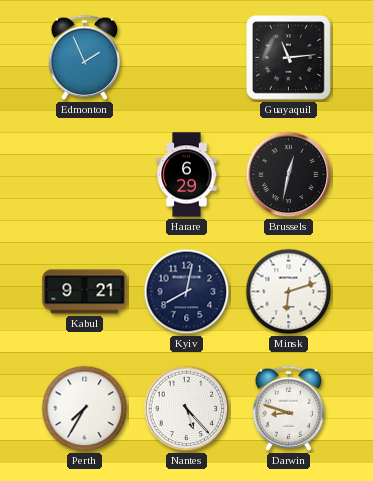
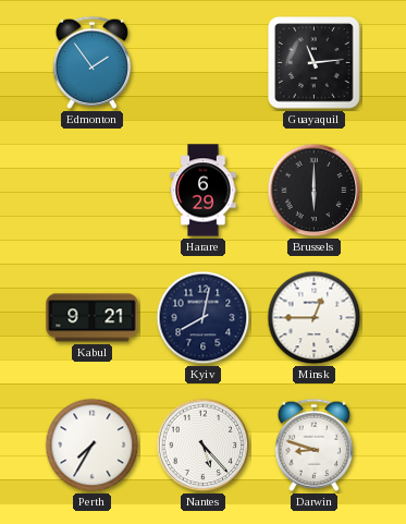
Edmonton: 1:56 -> 1:54
Brussels: 12:32 -> 6:00
Minsk: 6:12 -> 12:45
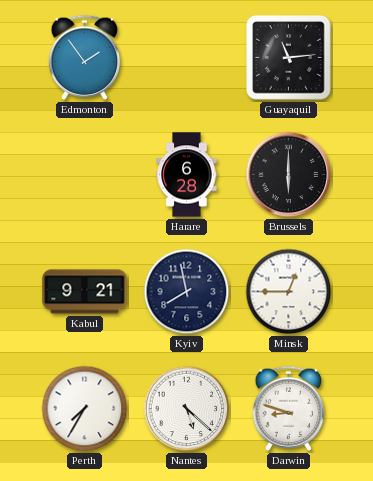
Harare: 6:29 -> 6:28
Kyiv: 8:02 -> 7:58
Nantes: 5:23 -> 5:22
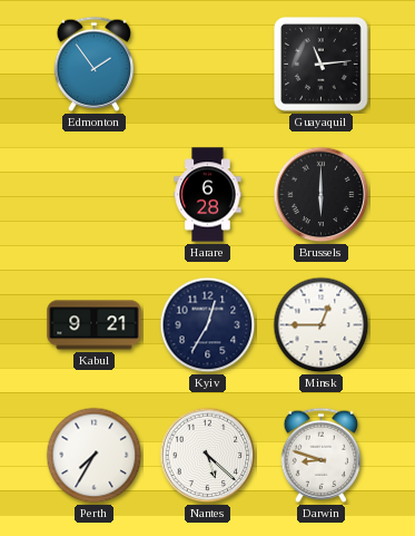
Kyiv: 7:58 -> 12:35
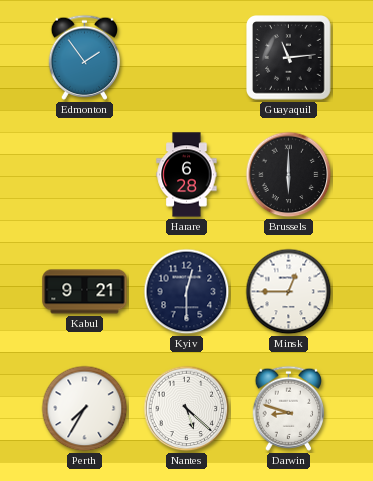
Kyiv: 12:35 -> 12:30
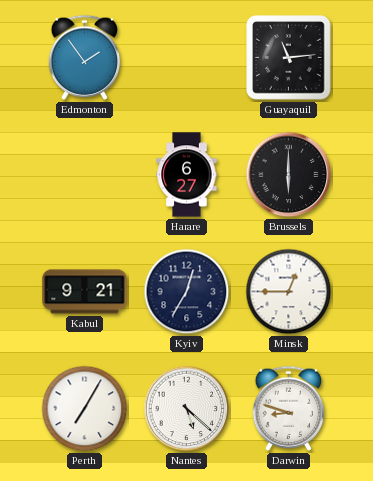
Harare: 6:28 -> 6:27
Kyiv: 12:30 -> 12:35
Perth: 7:35 -> 7:05
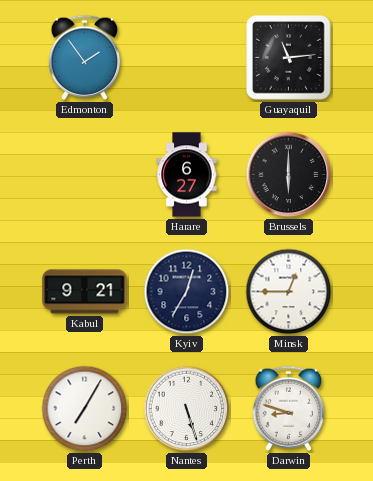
Nantes: 5:22 -> 5:27
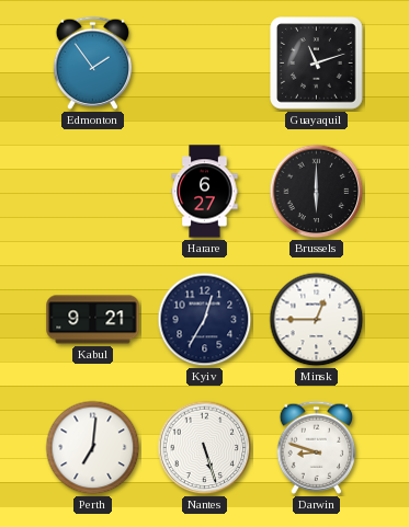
Guayaquil: 11:14 -> 11:12
Perth: 7:05 -> 7:01
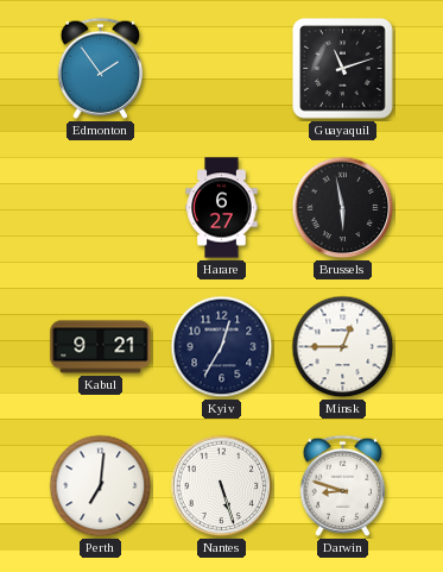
Brussels: 6:00 -> 5:58
